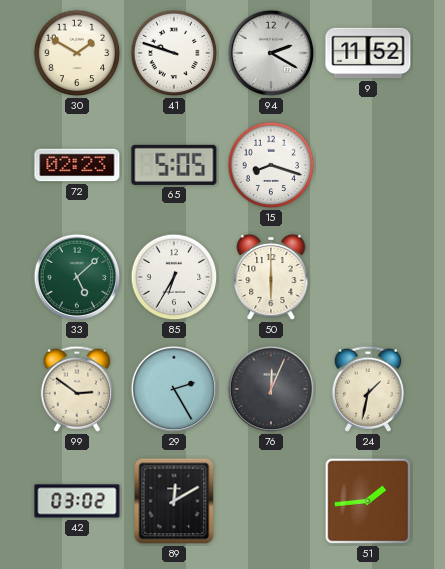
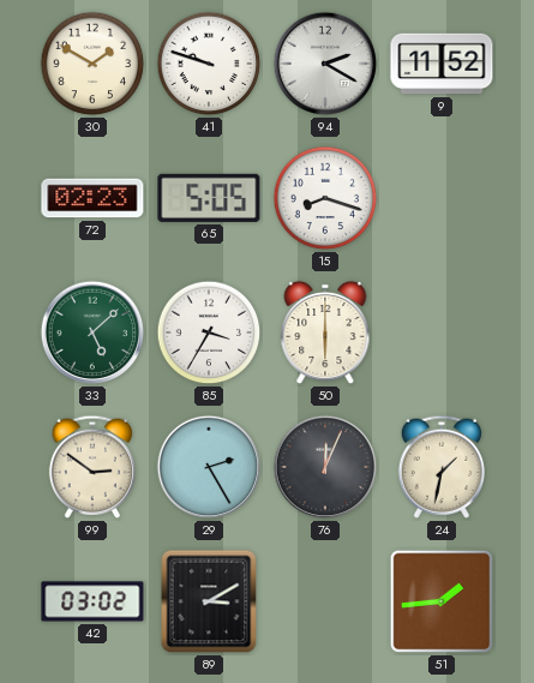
85: 6:35 -> 3:35
89: 12:10 -> 3:10
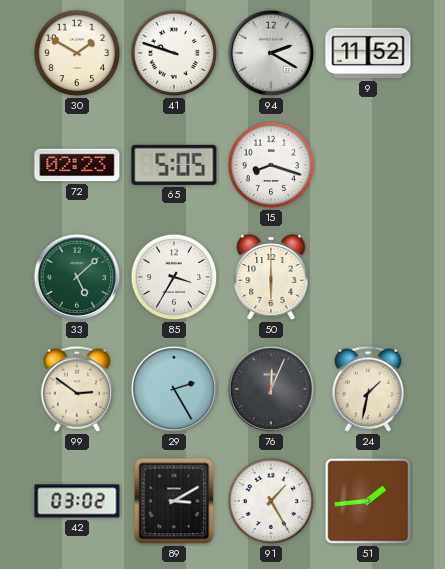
91: none -> 1:25
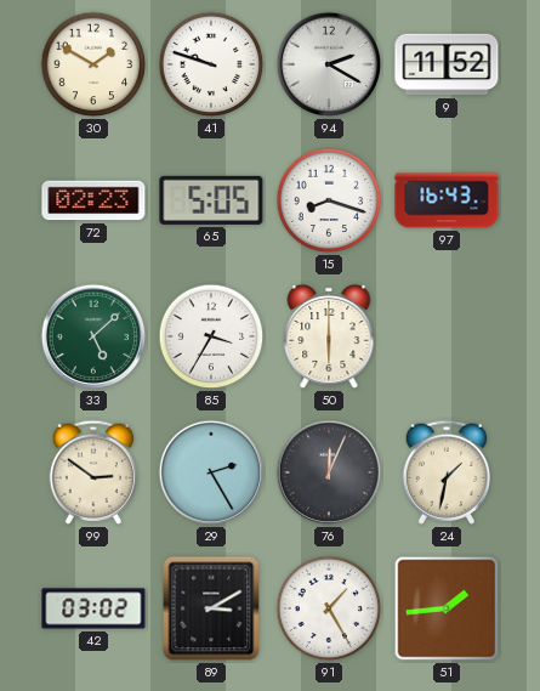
97: none -> 16:43
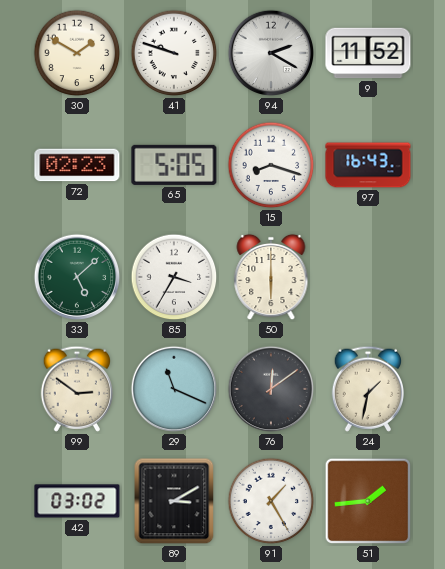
29: 2:25 -> 11:19
76: 12:04 -> 12:09
